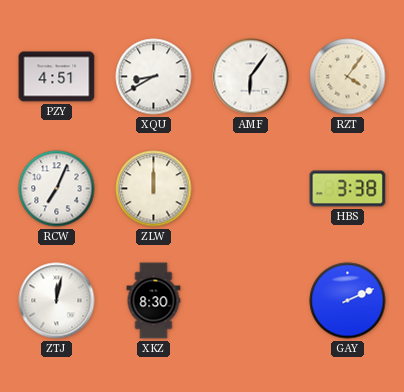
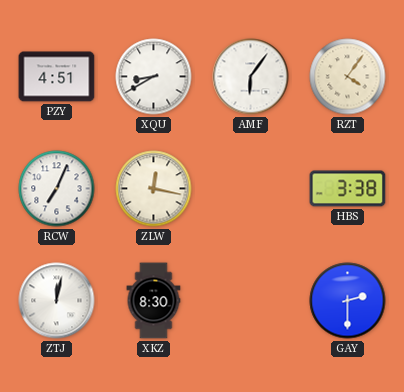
ZLW: 12:00 -> 12:17
GAY: 2:11 -> 2:30
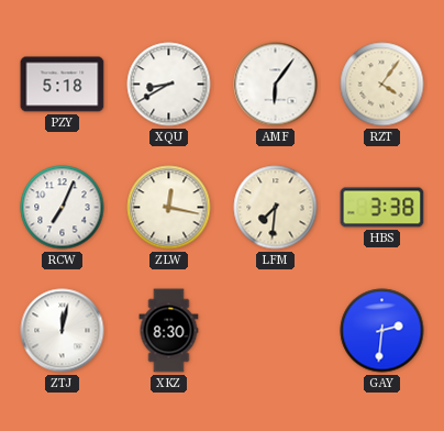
PZY: 4:51 -> 5:18
LFM: none -> 7:31
GAY: 2:30 -> 2:31
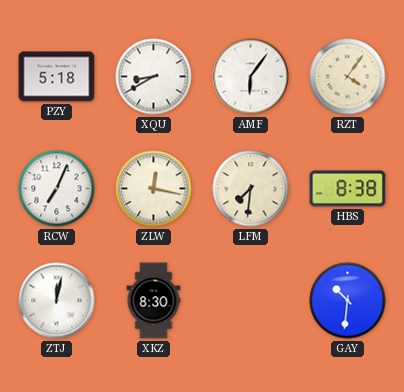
HBS: 3:38 -> 8:38
GAY: 2:31 -> 10:31
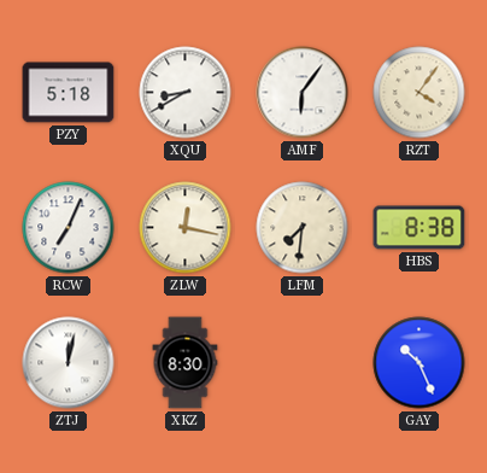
GAY: 10:31 -> 10:26
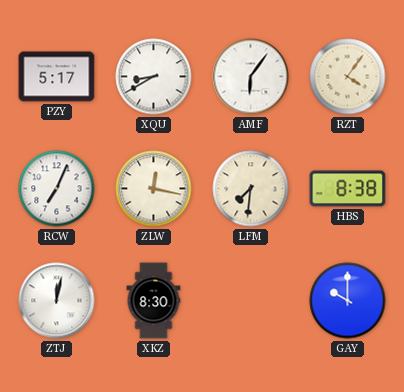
PZY: 5:18 -> 5:17
GAY: 10:26 -> 10:00
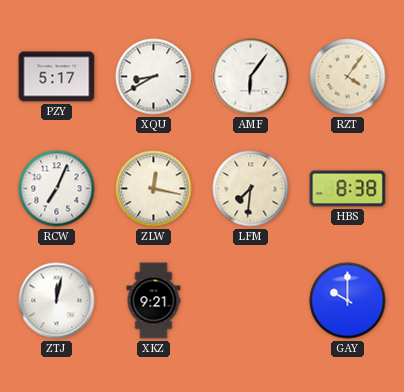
XKZ: 8:30 -> 9:21
